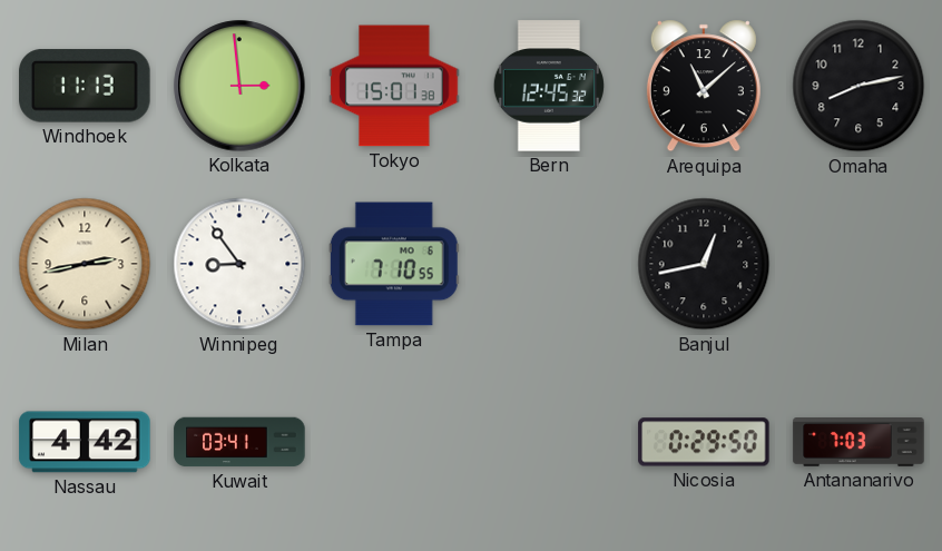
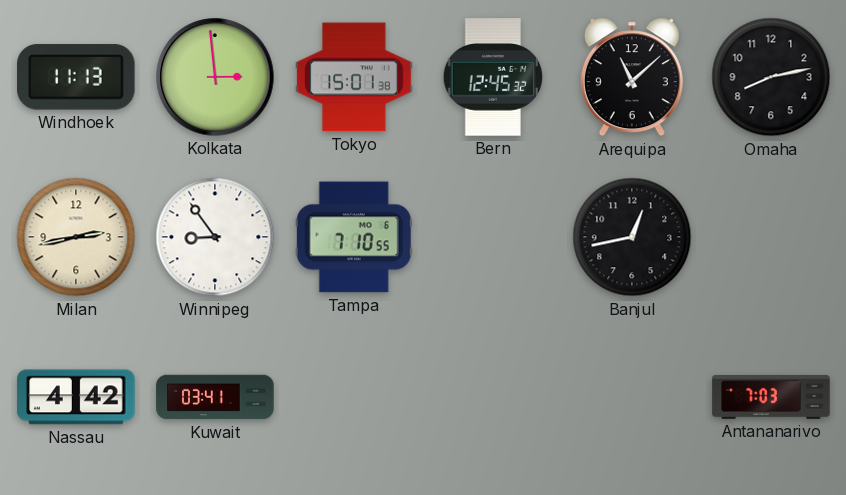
Nicosia: 0:29 -> none
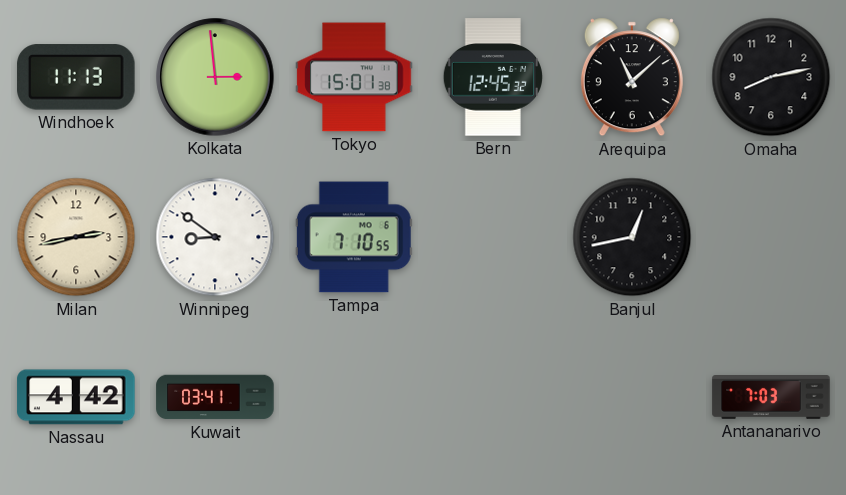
Winnipeg: 8:54 -> 8:51
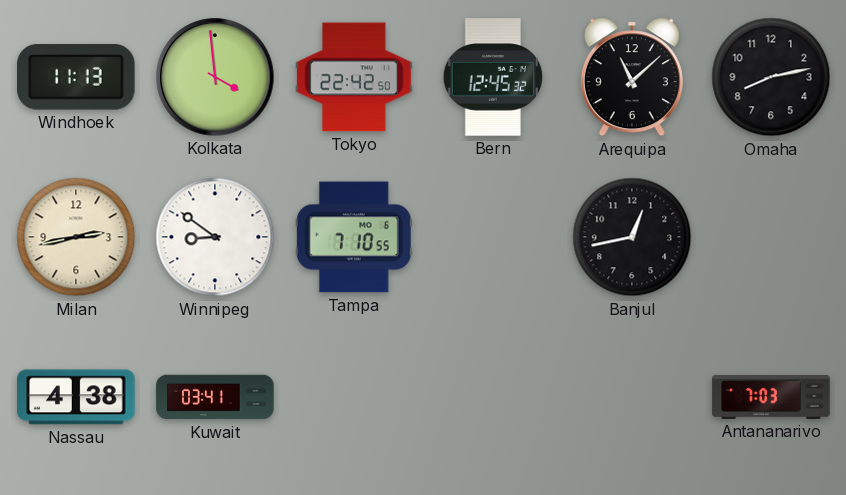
Kolkata: 2:59 -> 3:59
Tokyo: 15:01 -> 22:42
Nassau: 4:42 -> 4:38
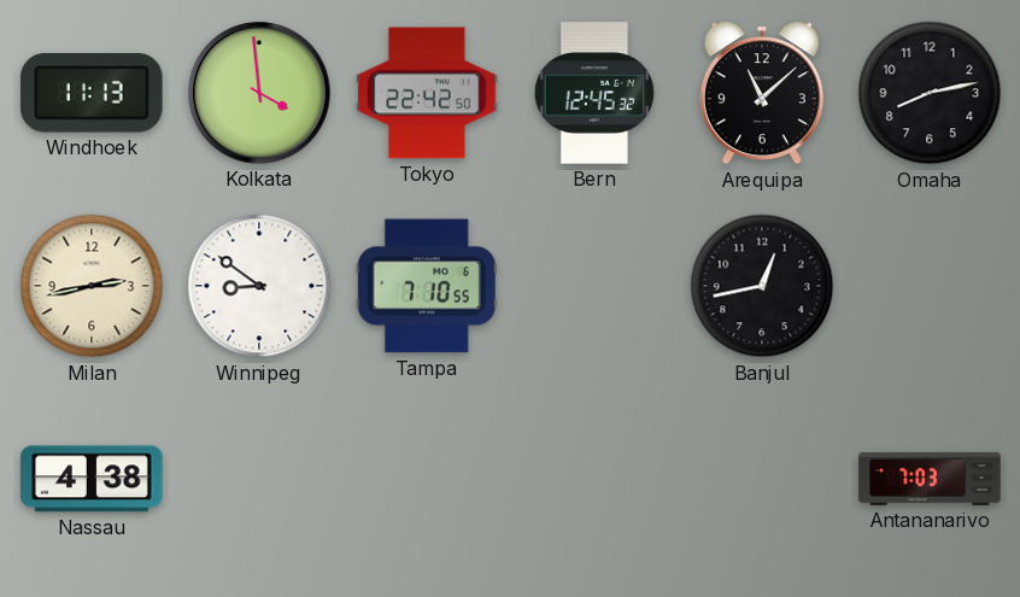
Kuwait: 03:41 -> none
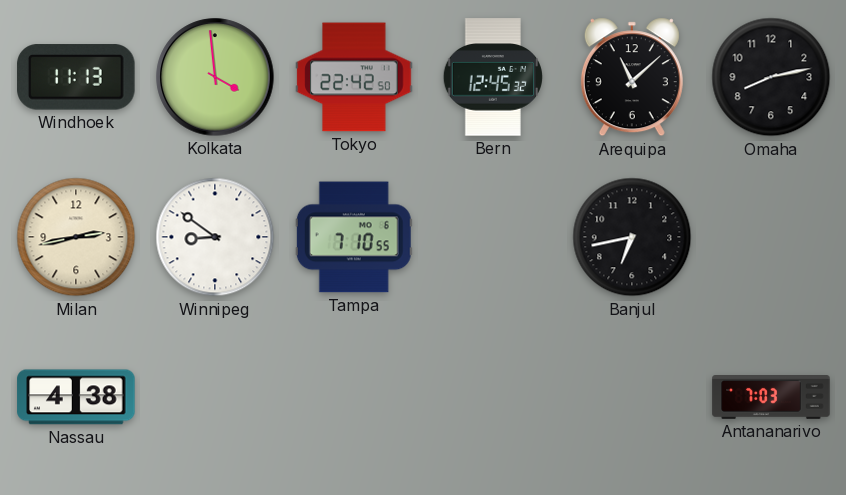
Banjul: 12:43 -> 6:43
